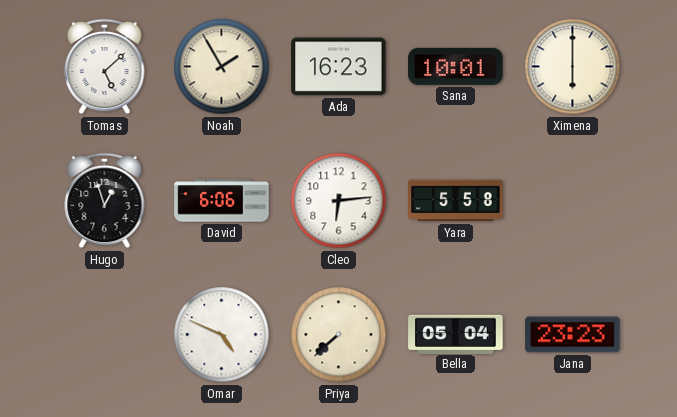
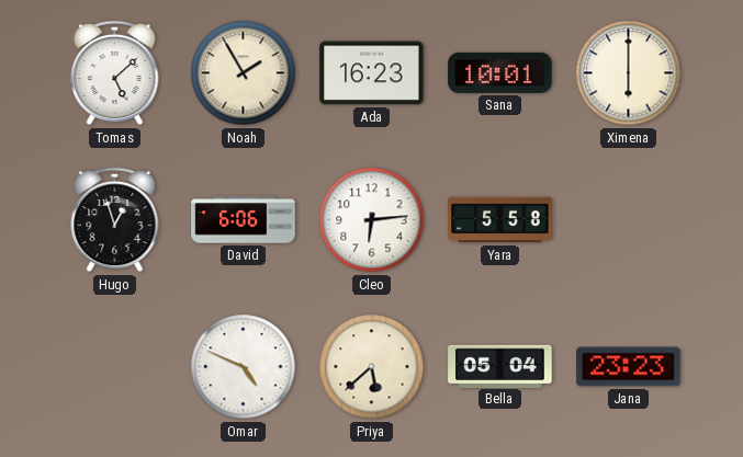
Priya: 7:38 -> 5:38
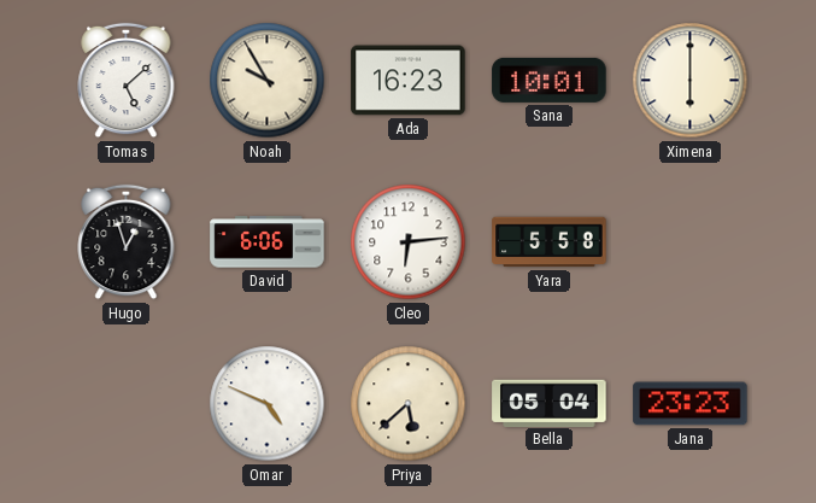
Noah: 1:55 -> 9:55
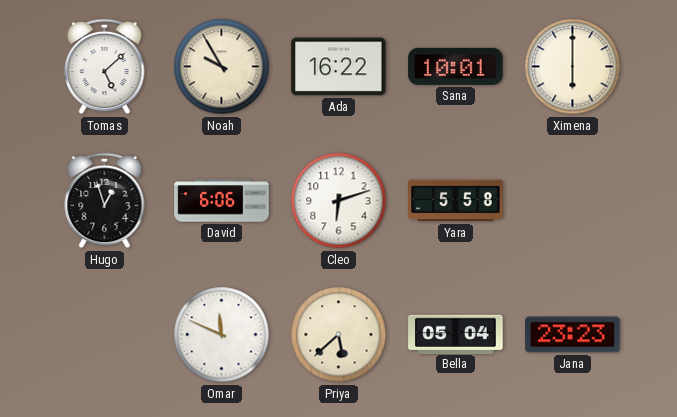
Ada: 16:23 -> 16:22
Cleo: 6:14 -> 6:12
Omar: 4:49 -> 11:49
